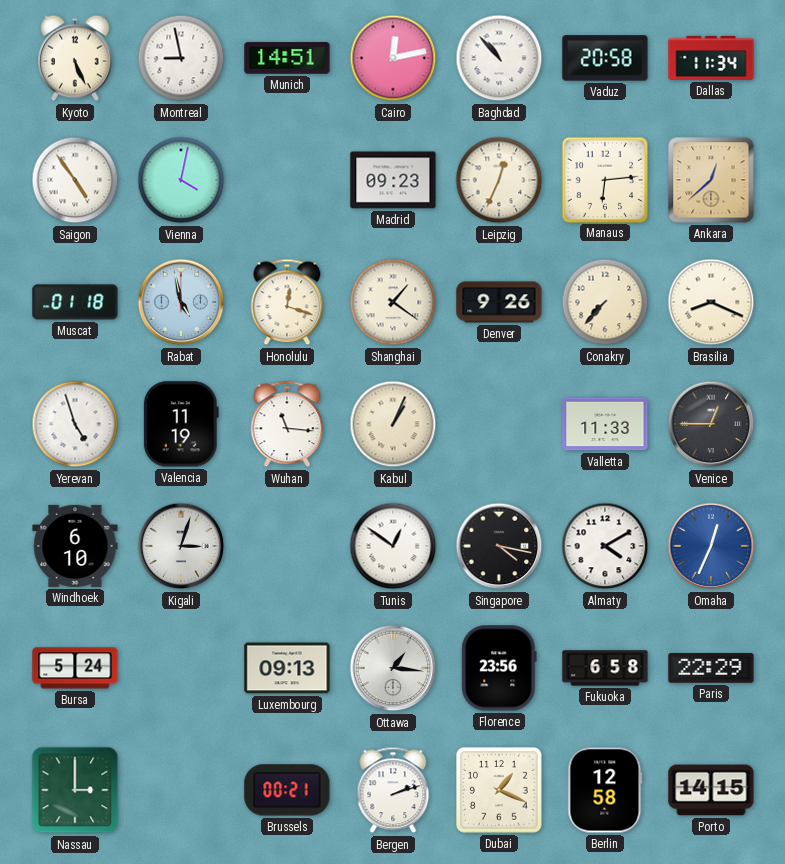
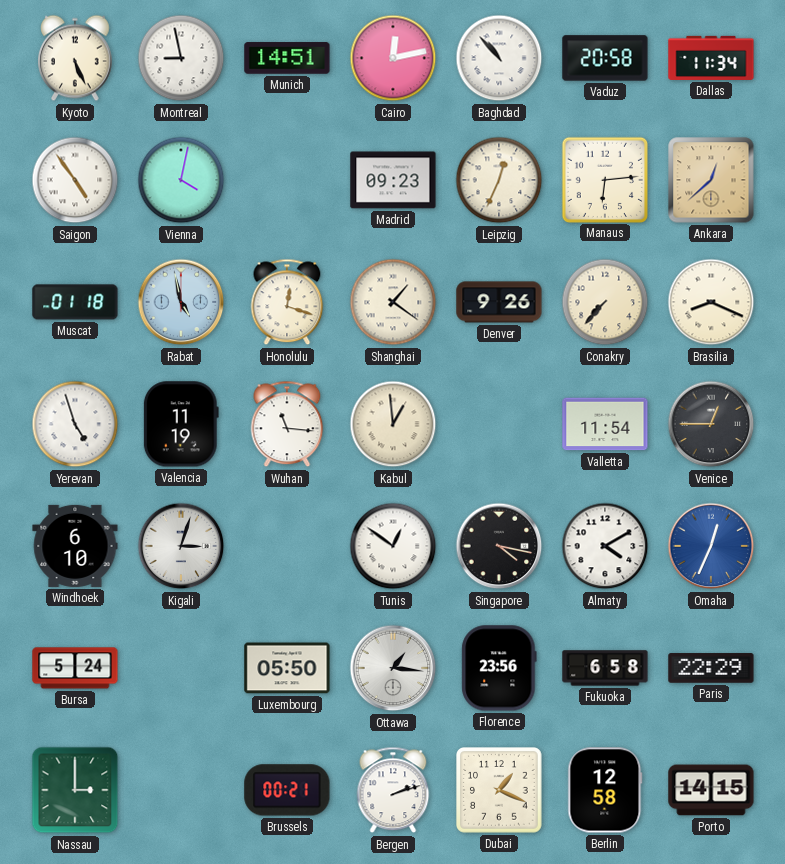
Kabul: 1:04 -> 12:59
Valletta: 11:33 -> 11:54
Luxembourg: 09:13 -> 05:50
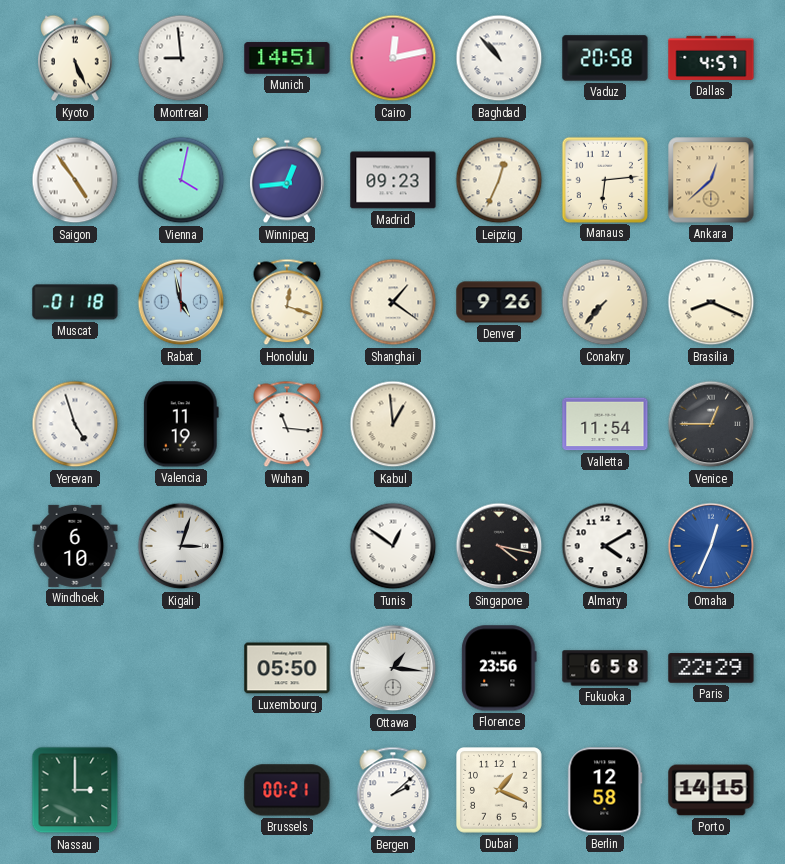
Montreal: 8:58 -> 8:59
Dallas: 11:34 -> 4:57
Winnipeg: none -> 12:44
Bursa: 5:24 -> none
Bergen: 2:12 -> 2:08
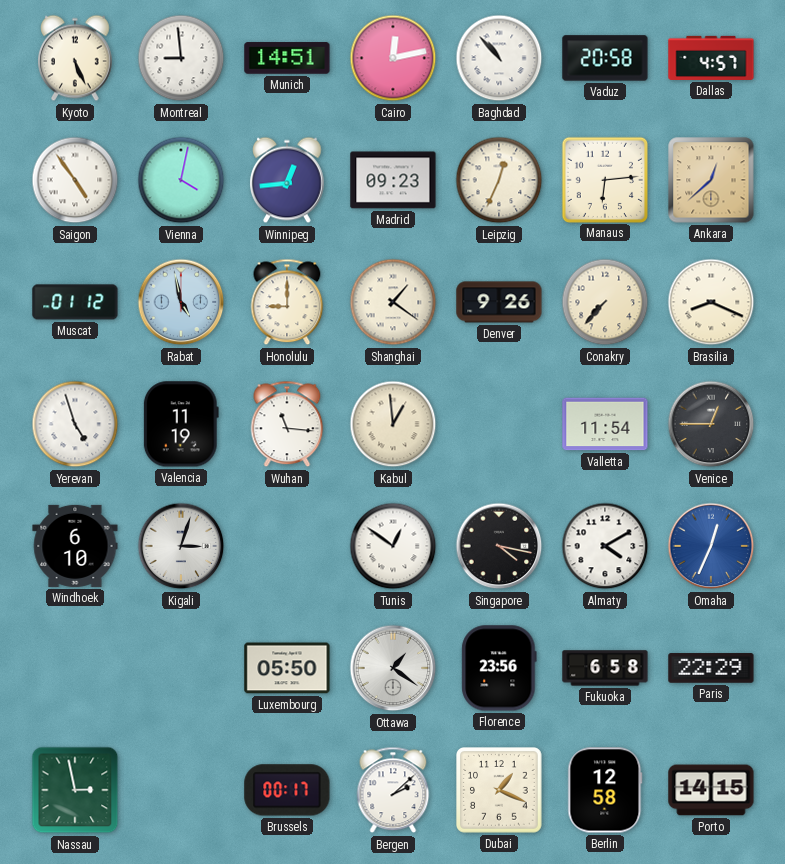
Muscat: 01:18 -> 01:12
Honolulu: 12:18 -> 9:00
Ottawa: 1:16 -> 1:21
Nassau: 3:00 -> 2:58
Brussels: 00:21 -> 00:17
